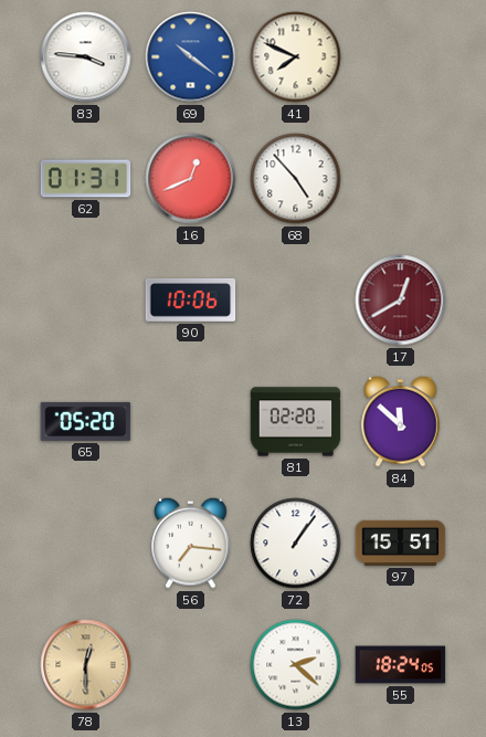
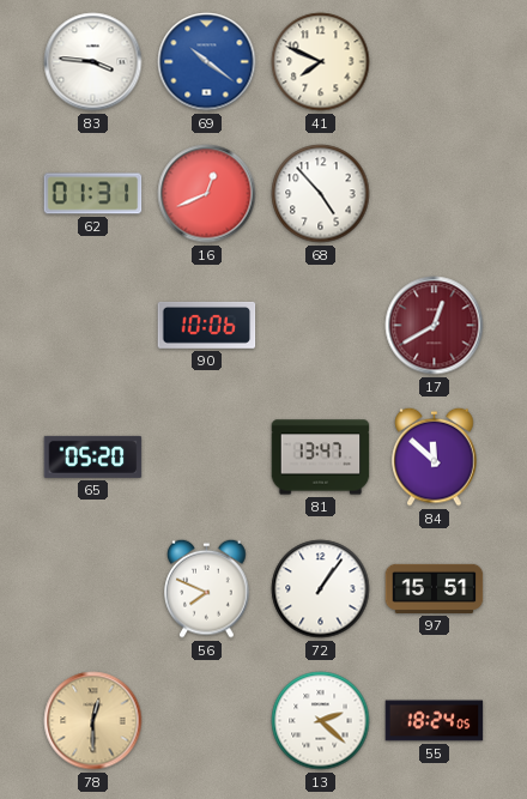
81: 02:20 -> 13:47
56: 7:16 -> 7:49
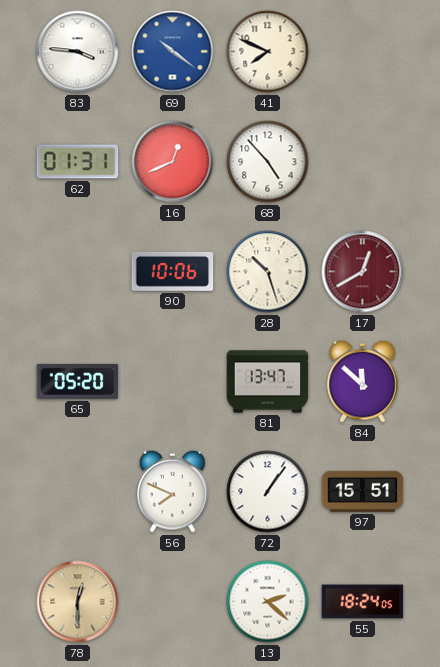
28: none -> 10:27
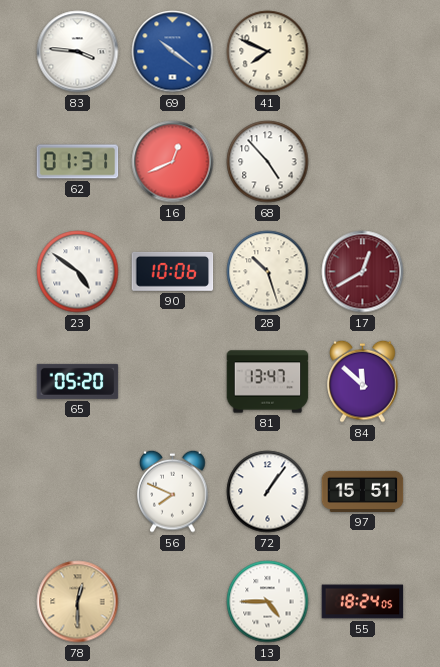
23: none -> 4:51
13: 2:22 -> 4:45
